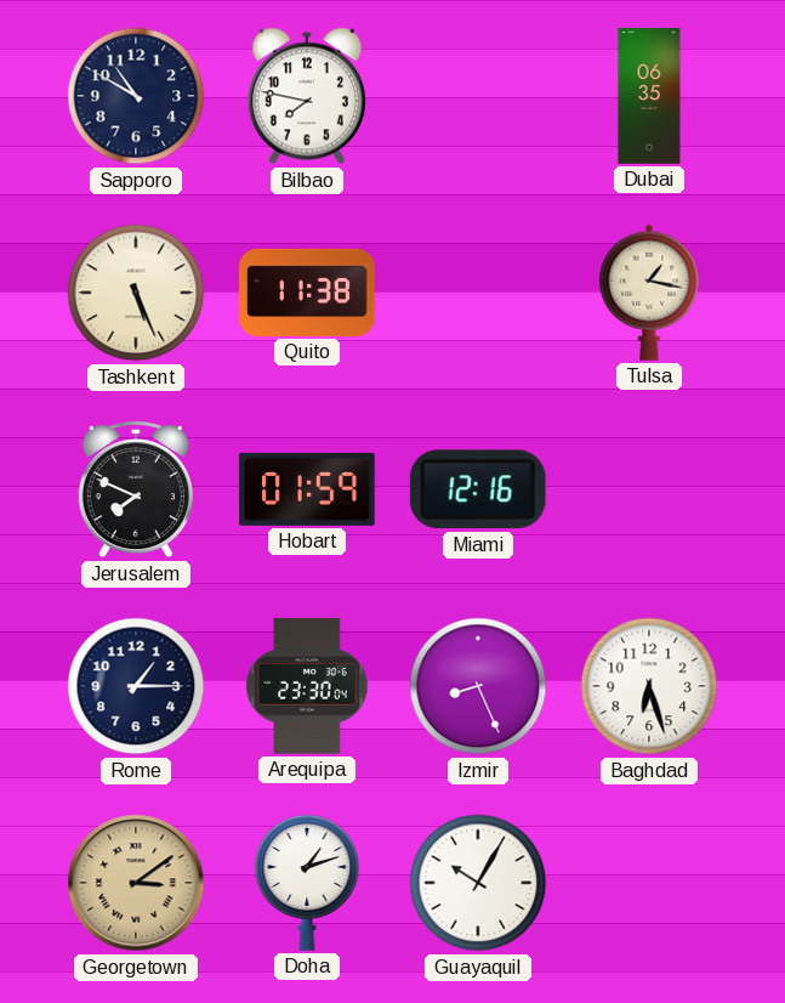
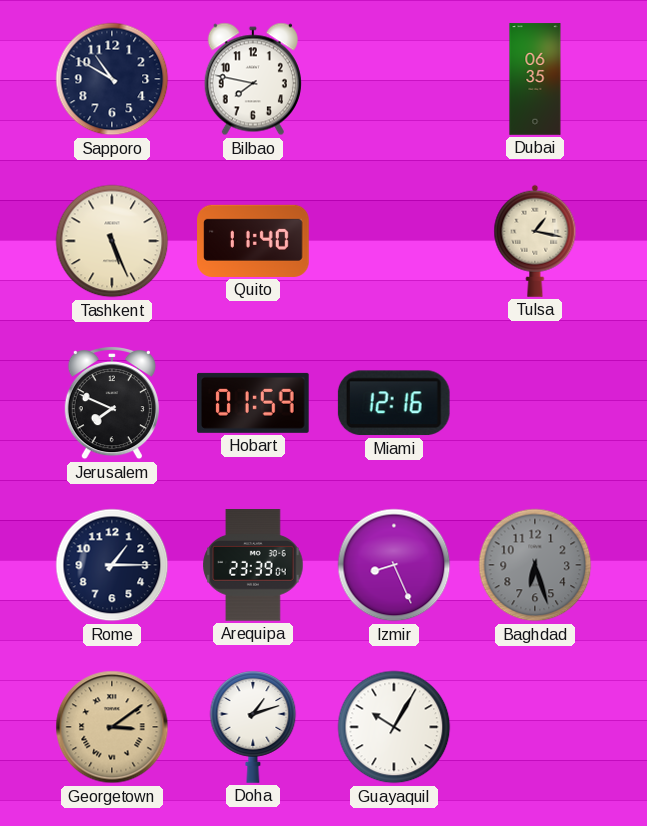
Quito: 11:38 -> 11:40
Arequipa: 23:30 -> 23:39
Baghdad dial: white -> grey
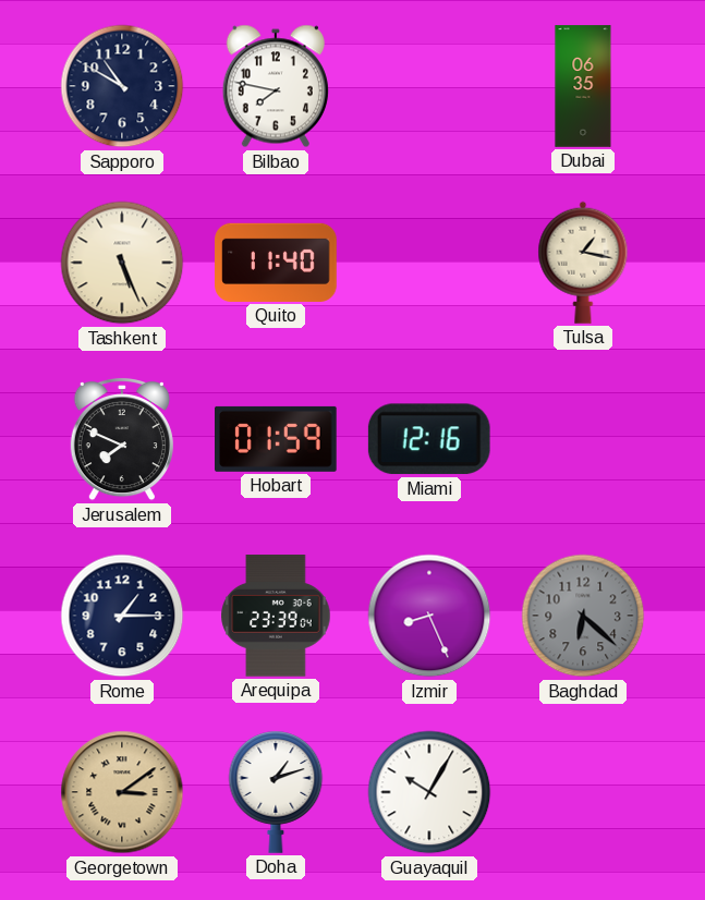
Baghdad: 6:27 -> 6:22
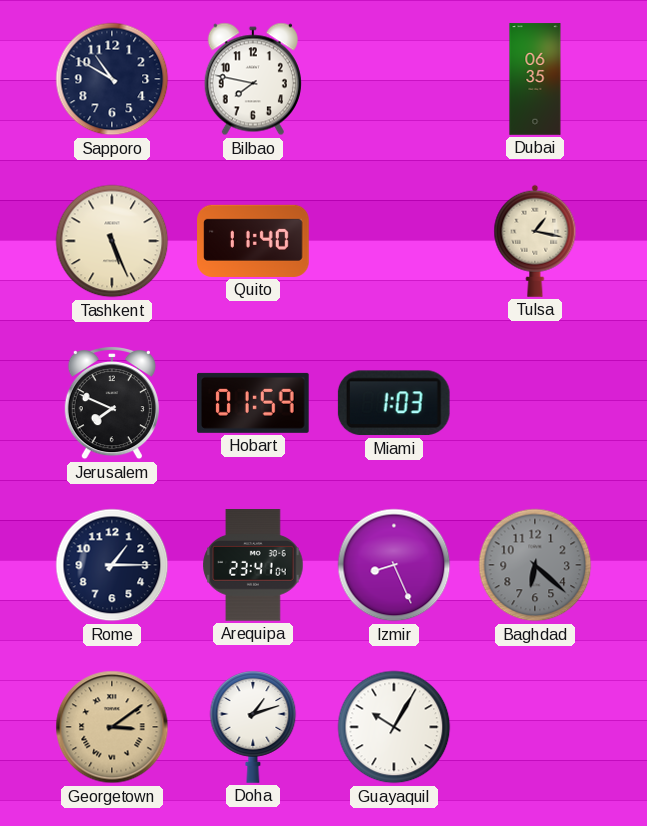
Miami: 12:16 -> 1:03
Arequipa: 23:39 -> 23:41
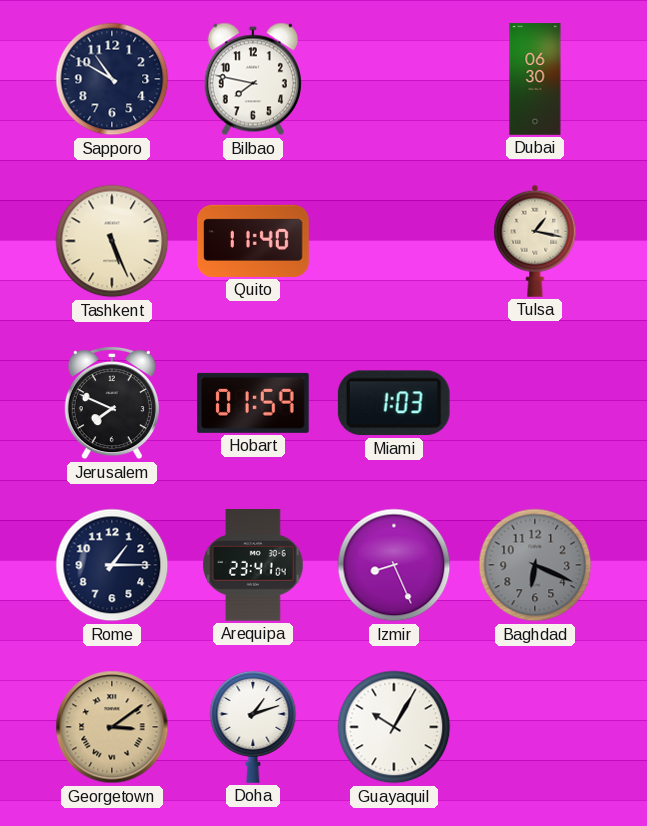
Dubai: 06:35 -> 06:30
Baghdad: 6:22 -> 6:19
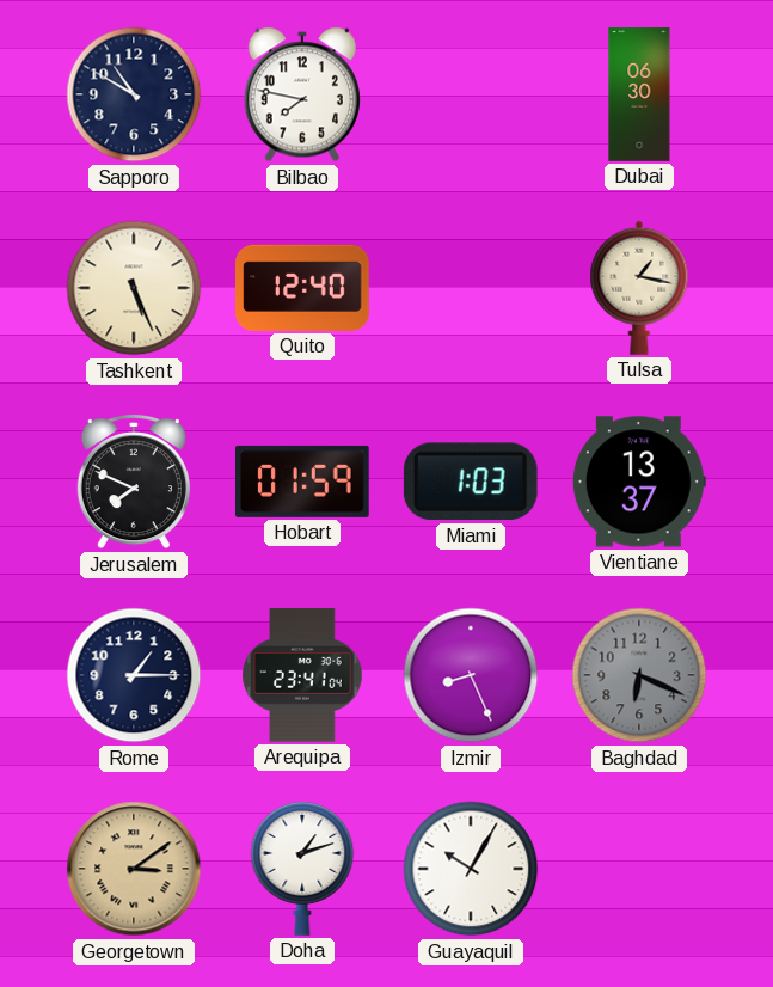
Quito: 11:40 -> 12:40
Vientiane: none -> 13:37
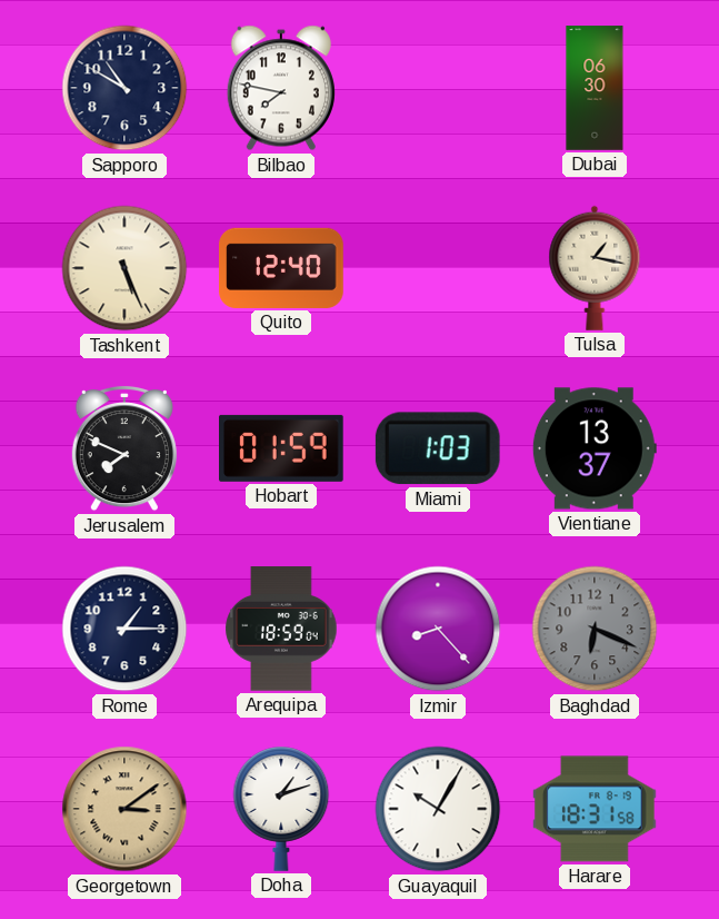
Arequipa: 23:41 -> 18:59
Izmir: 8:26 -> 8:23
Harare: none -> 18:31
